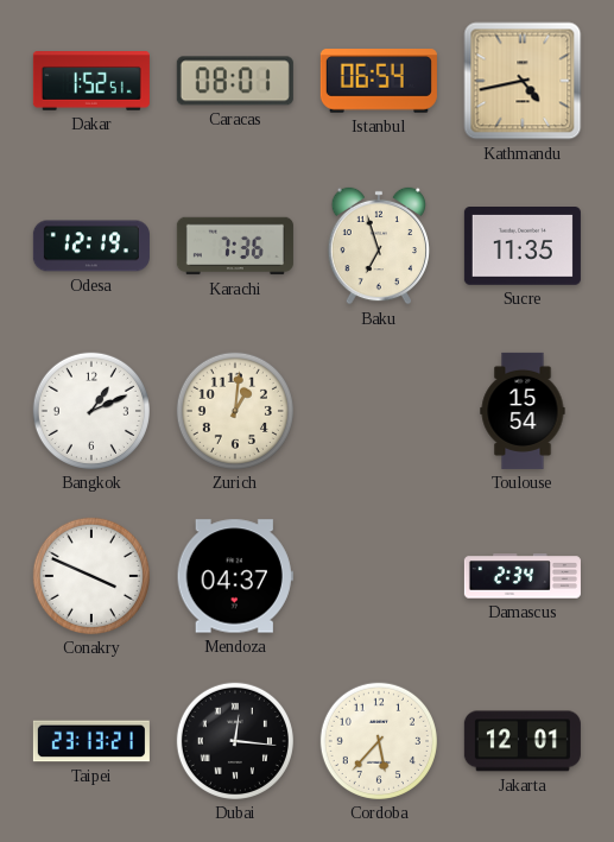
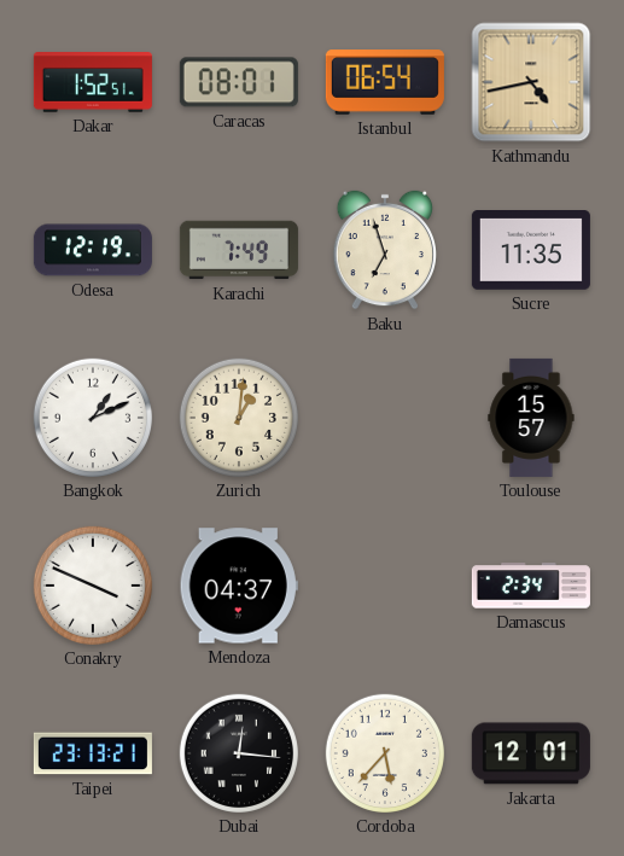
Karachi: 7:36 -> 7:49
Toulouse: 15:54 -> 15:57
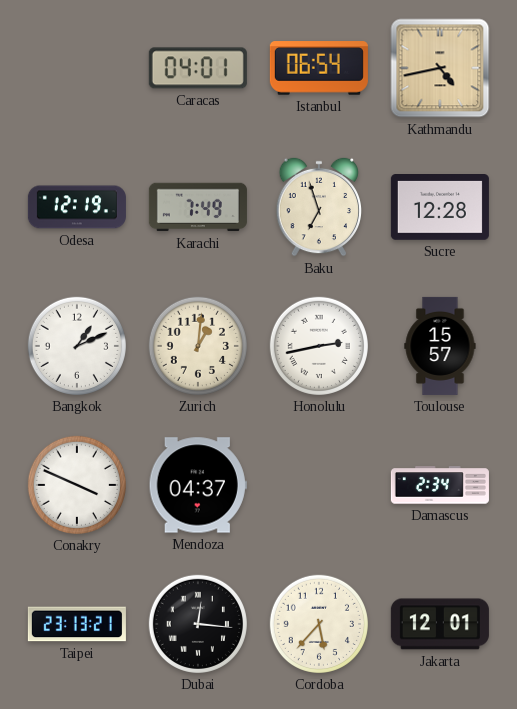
Dakar: 1:52 -> none
Caracas: 08:01 -> 04:01
Sucre: 11:35 -> 12:28
Honolulu: none -> 2:43
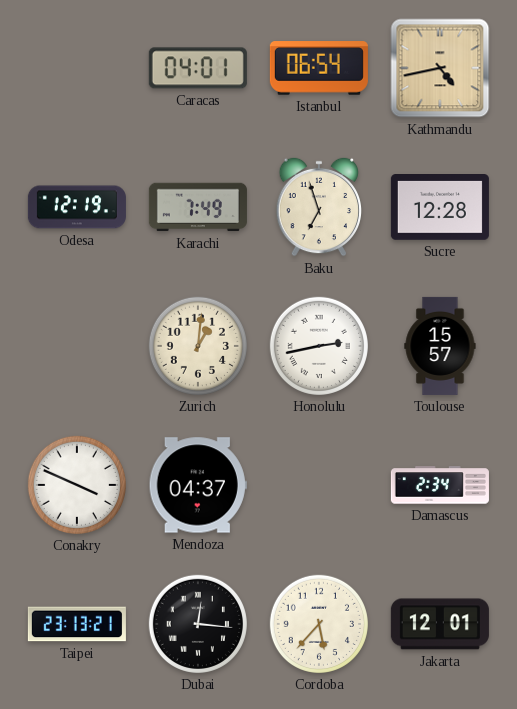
Bangkok: 1:11 -> none
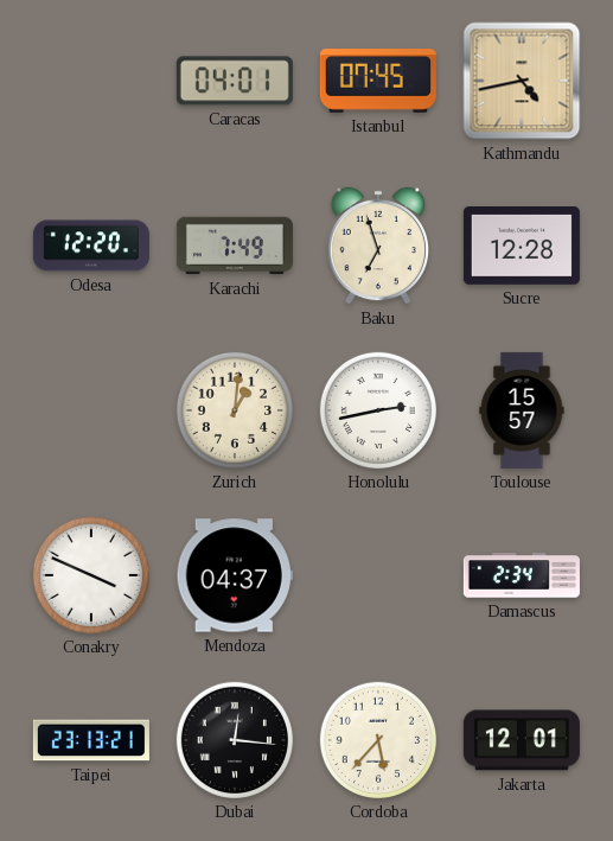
Istanbul: 06:54 -> 07:45
Odesa: 12:19 -> 12:20
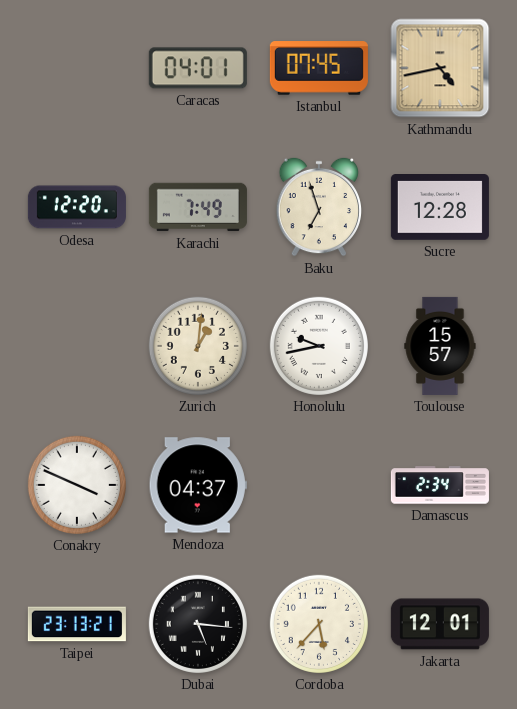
Honolulu: 2:43 -> 9:43
Dubai: 12:16 -> 5:16
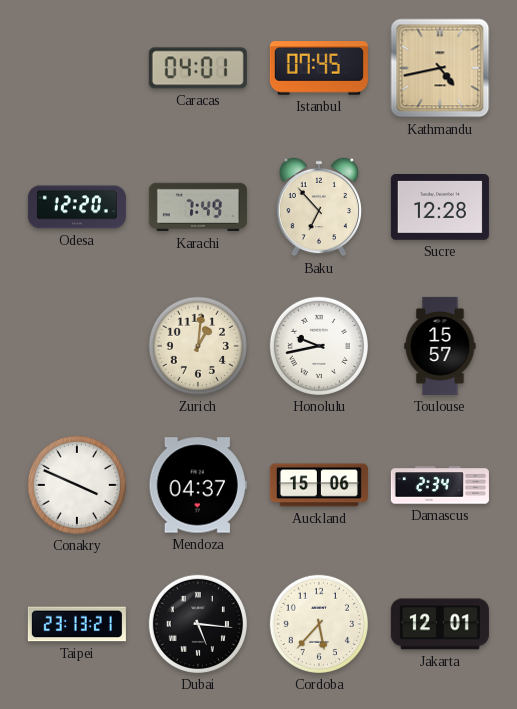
Baku: 6:57 -> 6:53
Auckland: none -> 15:06
